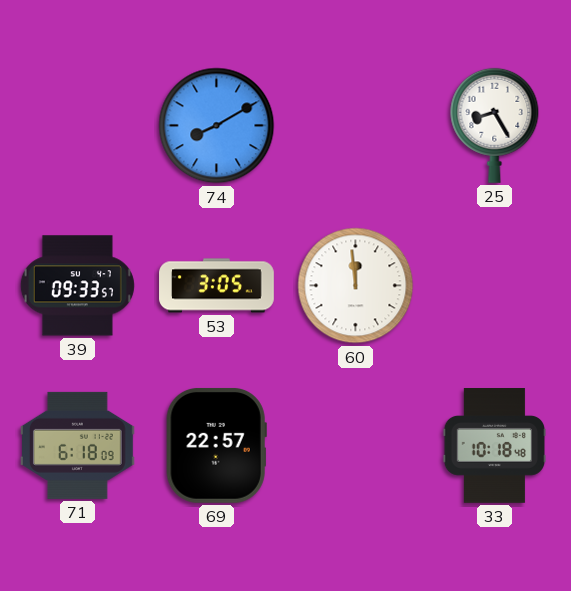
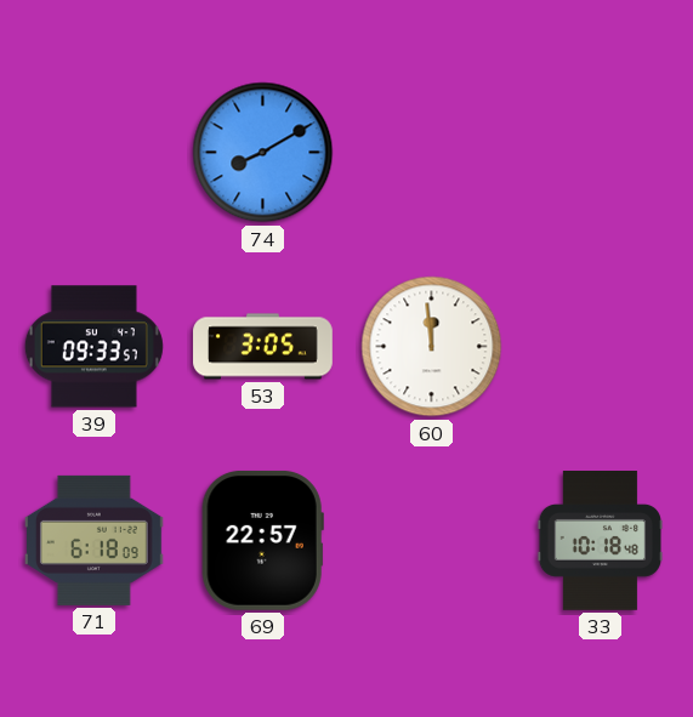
25: 8:25 -> none
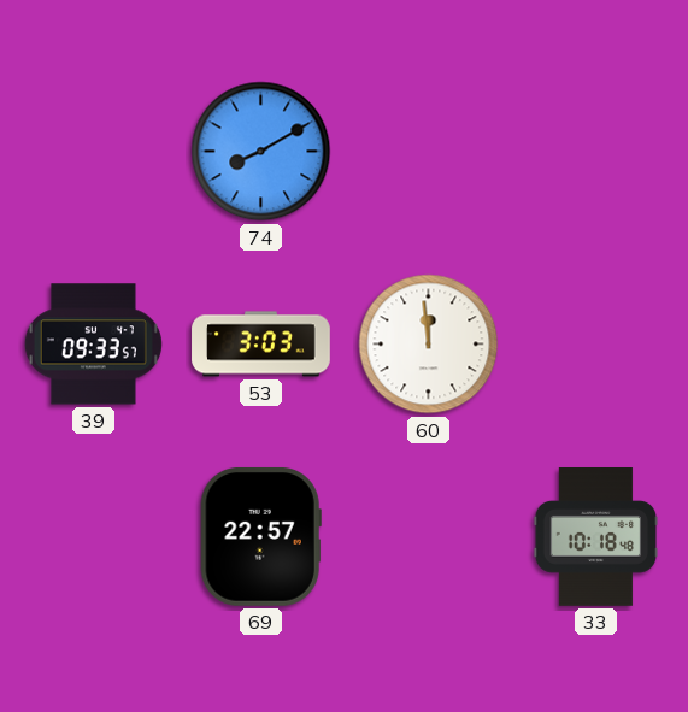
53: 3:05 -> 3:03
71: 6:18 -> none
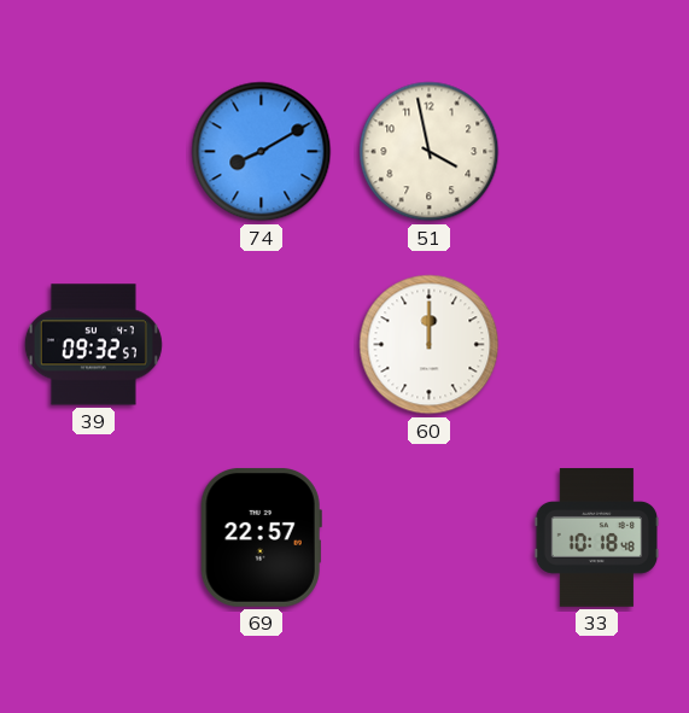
51: none -> 3:58
39: 09:33 -> 09:32
53: 3:03 -> none
60: 11:59 -> 12:00
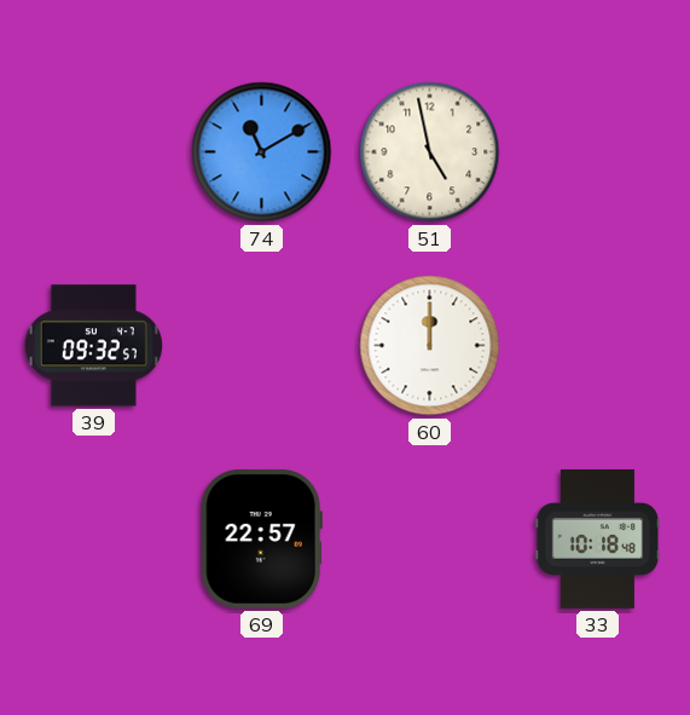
74: 8:10 -> 11:10
51: 3:58 -> 4:58
